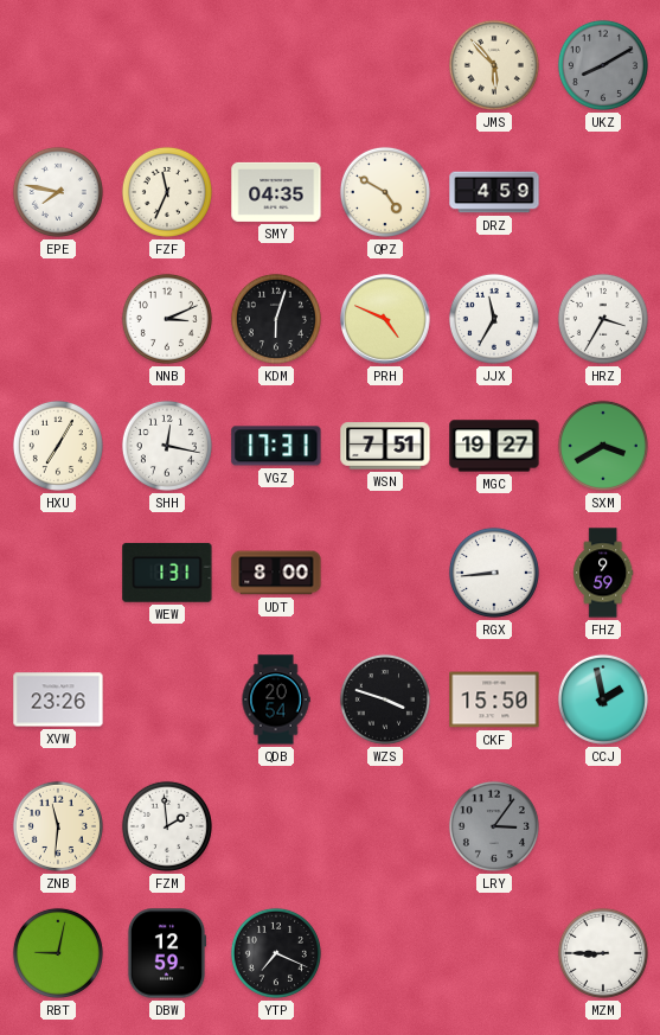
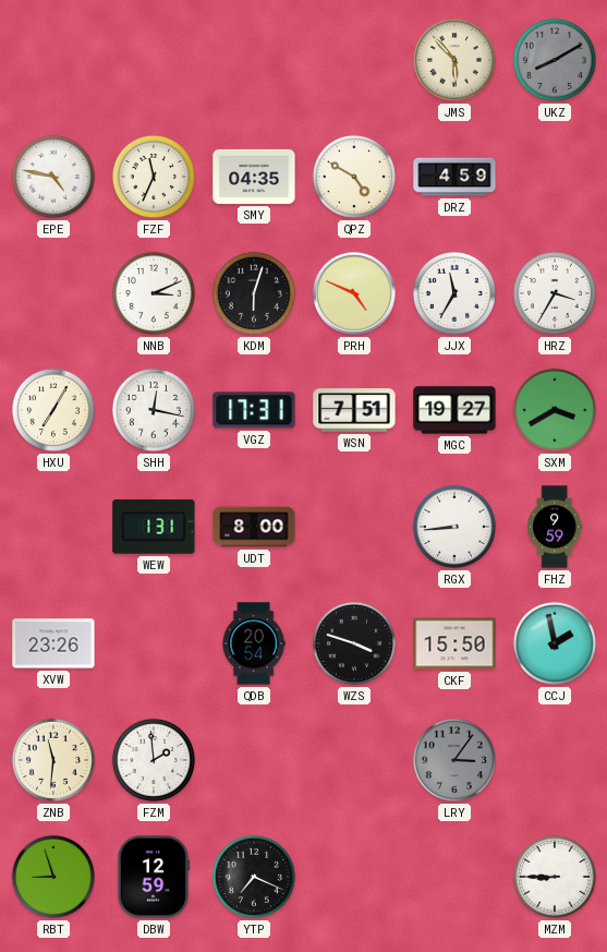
EPE: 7:47 -> 4:47
RBT: 9:02 -> 8:57
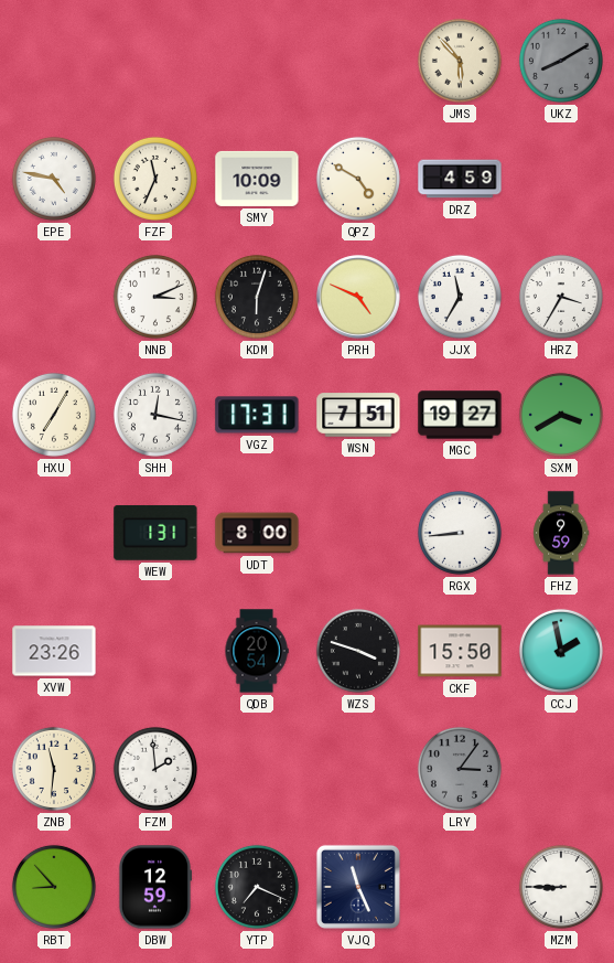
SMY: 04:35 -> 10:09
RBT: 8:57 -> 8:53
VJQ: none -> 11:26
